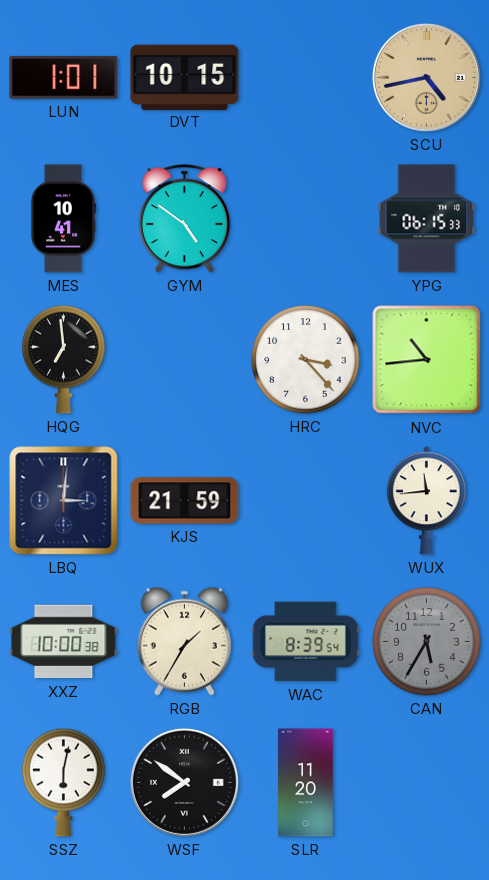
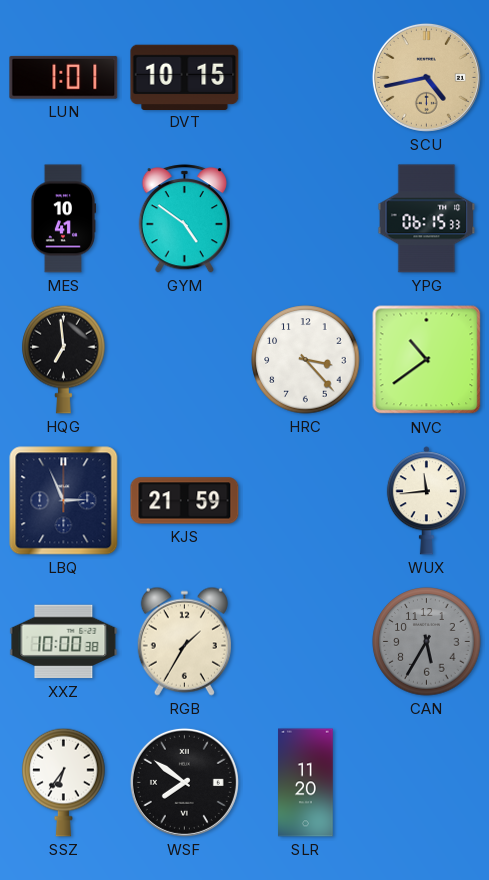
NVC: 10:44 -> 10:39
LBQ: 3:01 -> 2:56
WAC: 8:39 -> none
SSZ: 6:02 -> 6:36
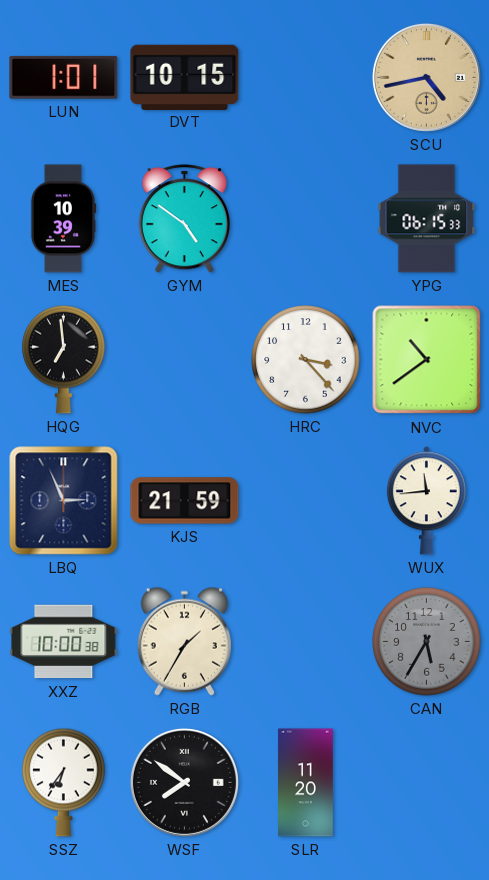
MES: 10:41 -> 10:39
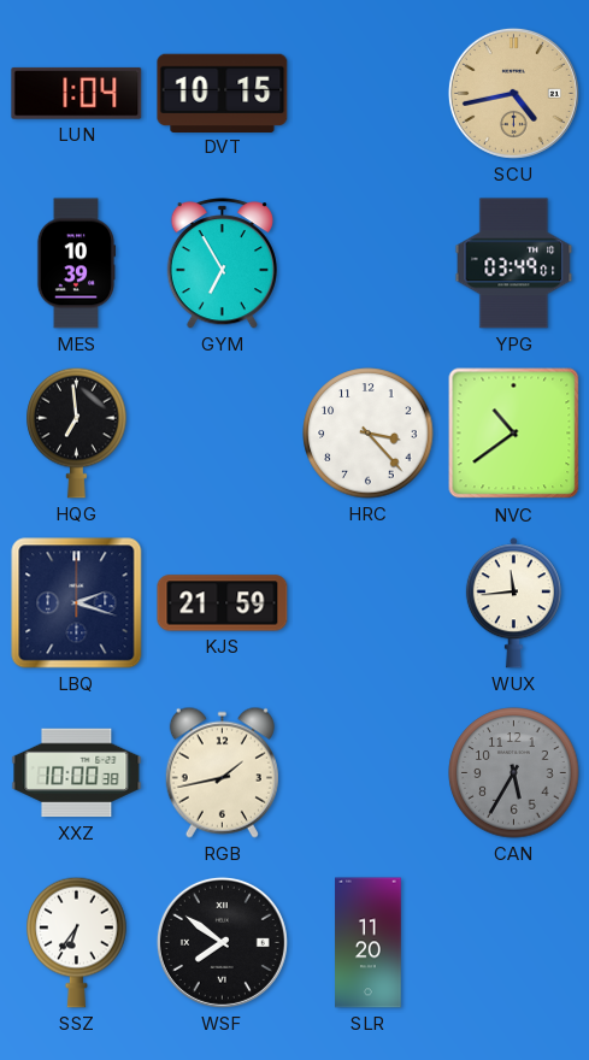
LUN: 1:01 -> 1:04
GYM: 4:51 -> 6:55
YPG: 06:15 -> 03:49
LBQ: 2:56 -> 2:18
RGB: 1:35 -> 1:43
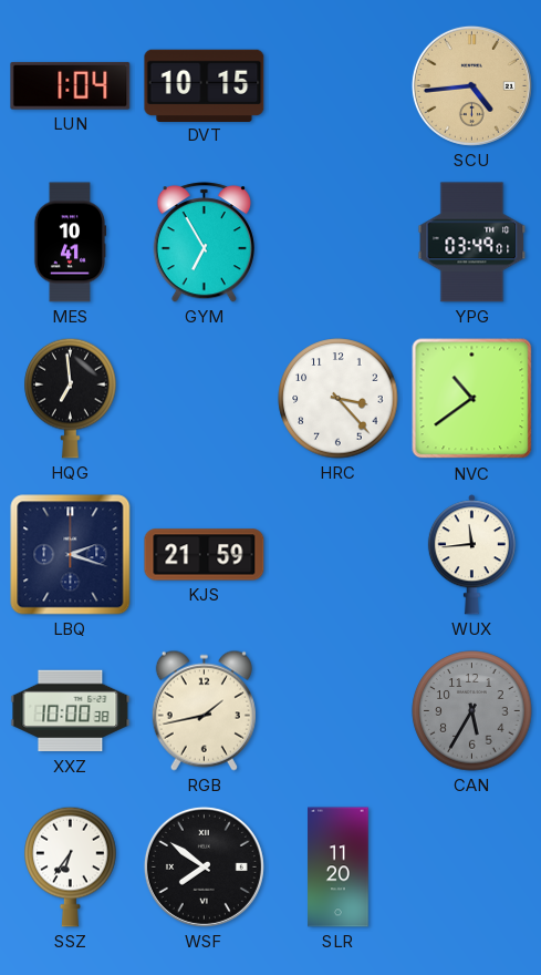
SCU: 4:43 -> 4:44
MES: 10:39 -> 10:41
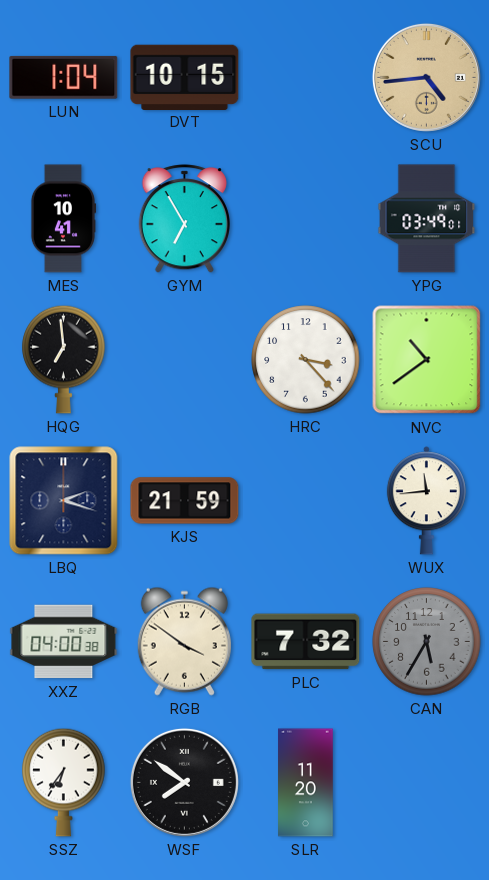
XXZ: 10:00 -> 04:00
RGB: 1:43 -> 3:51
PLC: none -> 7:32
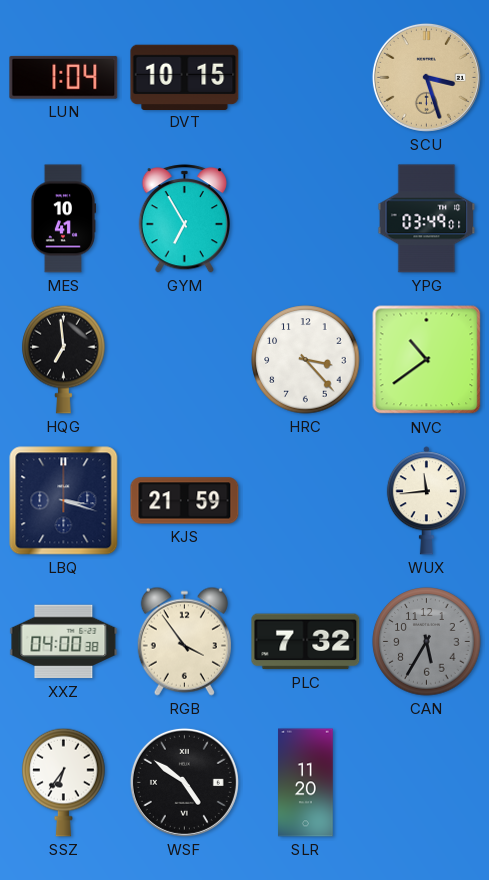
SCU: 4:44 -> 3:27
LBQ: 2:18 -> 3:18
RGB: 3:51 -> 3:54
WSF: 7:51 -> 4:51
